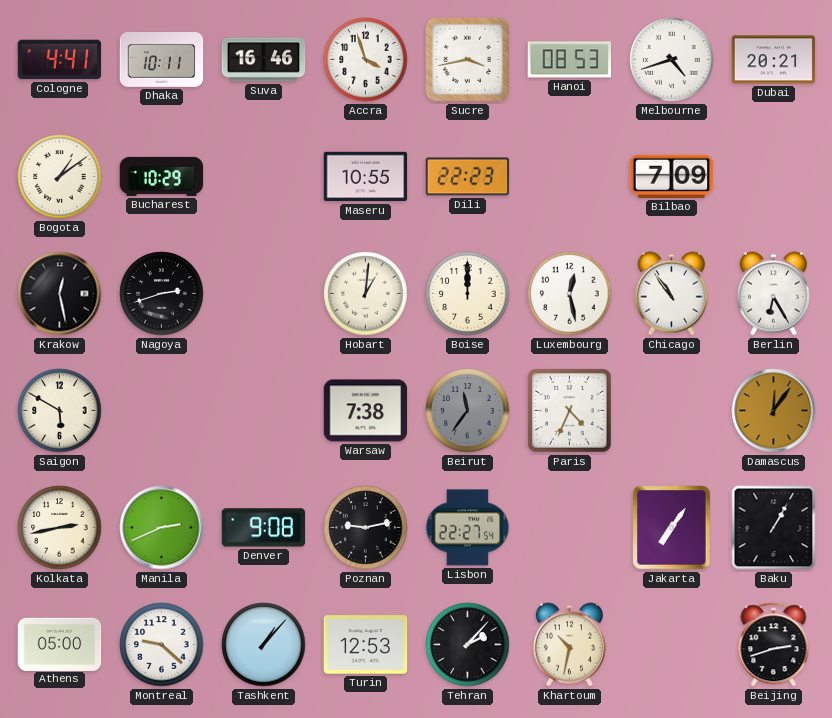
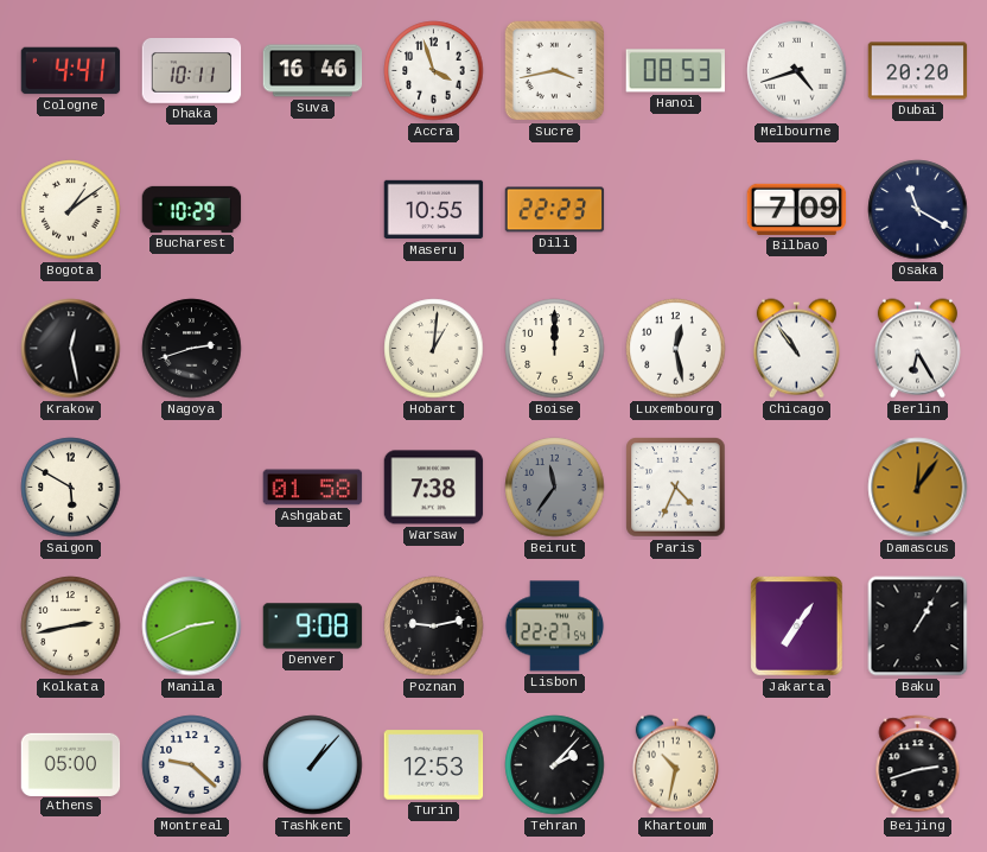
Dubai: 20:21 -> 20:20
Osaka: none -> 11:20
Ashgabat: none -> 01:58
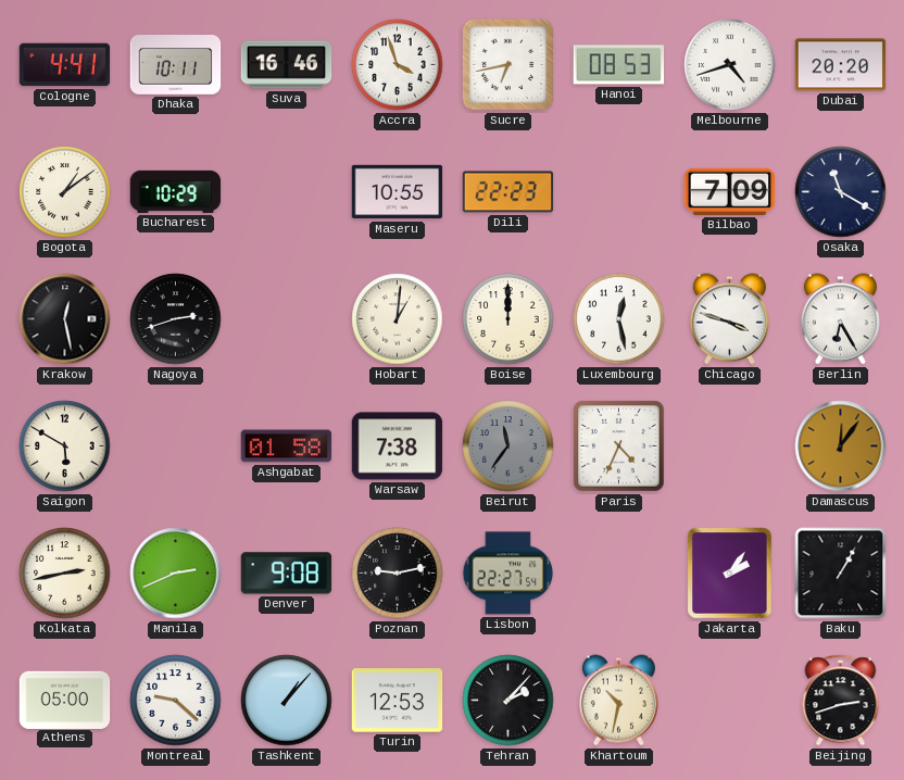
Sucre: 3:43 -> 6:43
Chicago: 10:54 -> 3:48
Jakarta: 7:06 -> 2:06
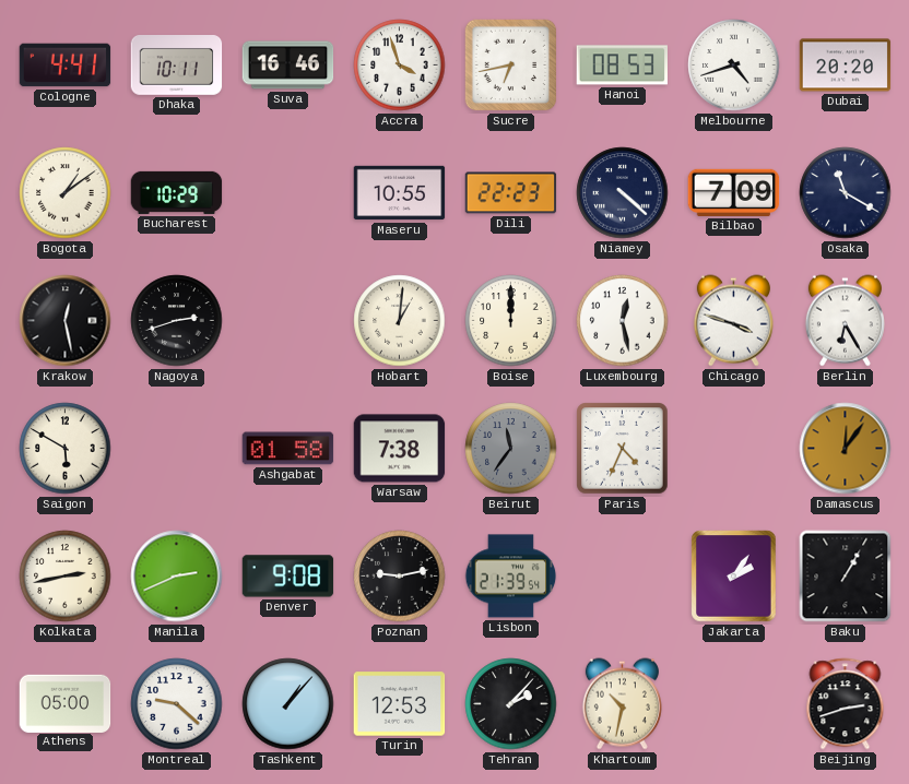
Niamey: none -> 4:22
Lisbon: 22:27 -> 21:39
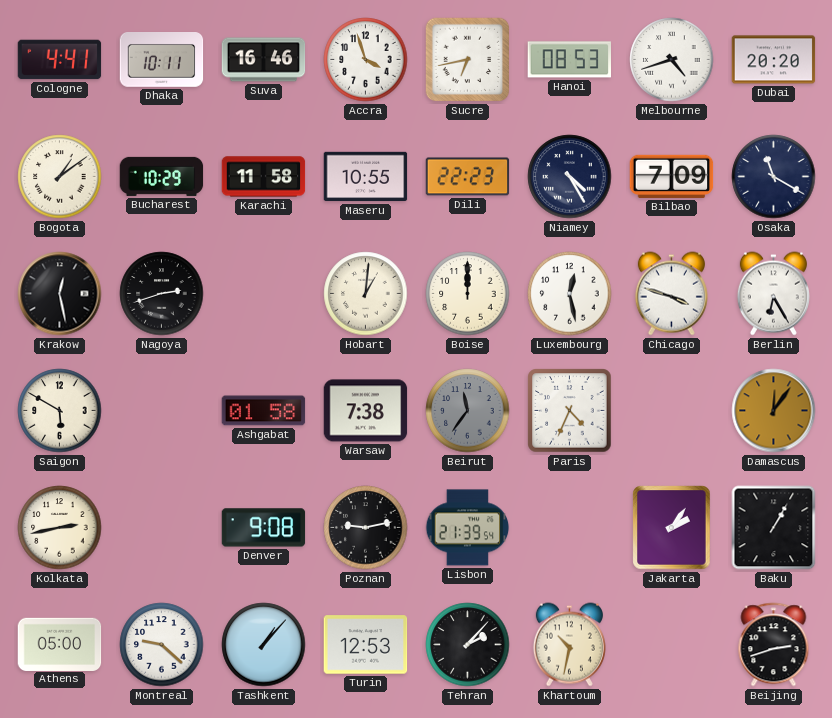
Karachi: none -> 11:58
Niamey: 4:22 -> 4:25
Manila: 2:41 -> none
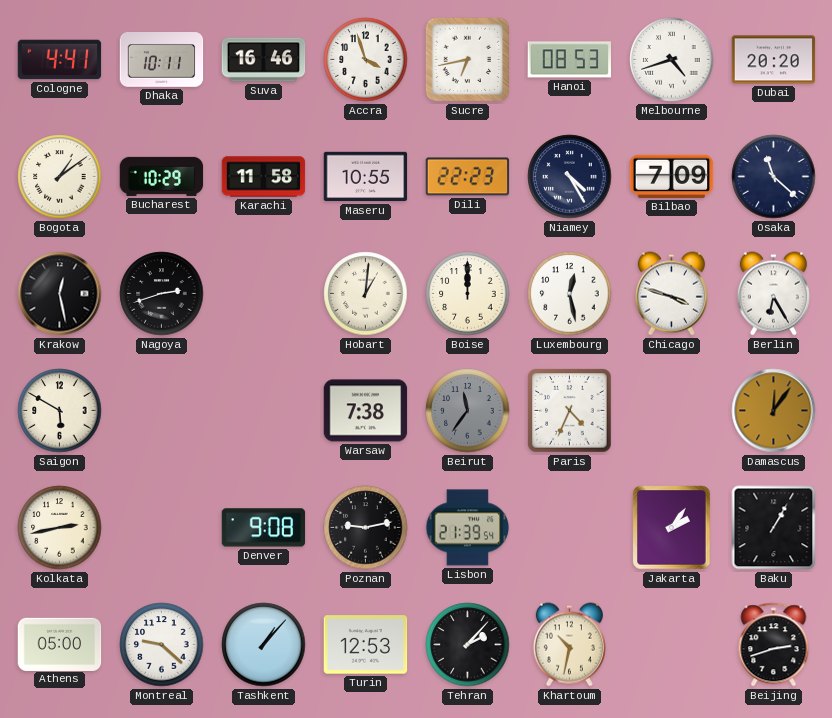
Osaka: 11:20 -> 11:22
Ashgabat: 01:58 -> none
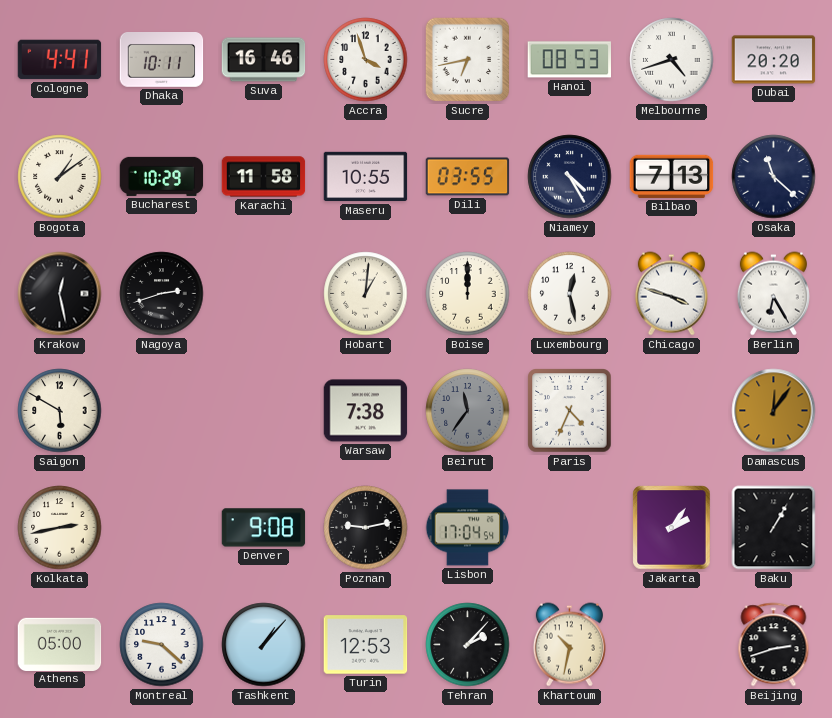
Dili: 22:23 -> 03:55
Bilbao: 7:09 -> 7:13
Lisbon: 21:39 -> 17:04
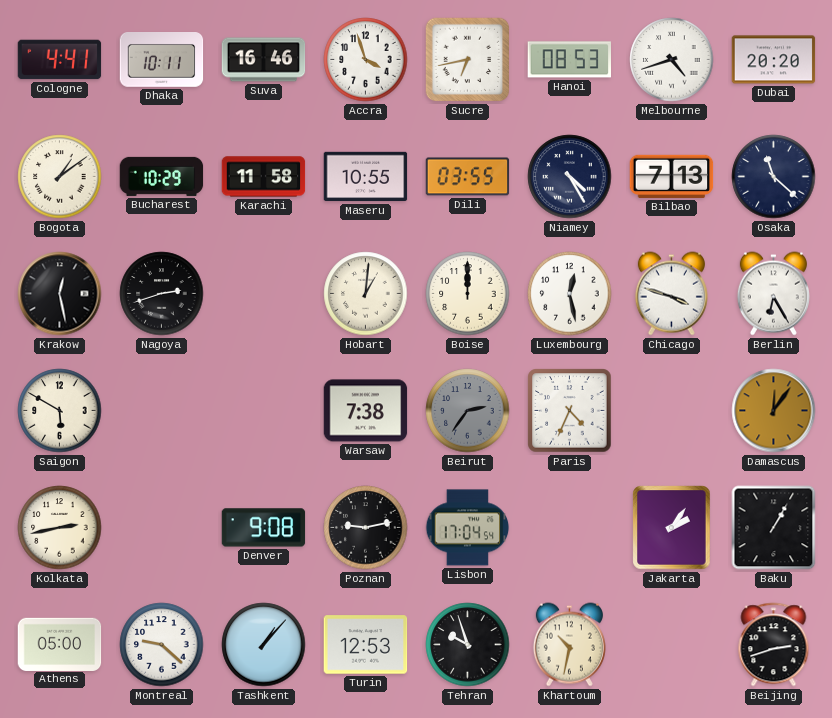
Beirut: 11:36 -> 2:36
Tehran: 2:07 -> 9:57
